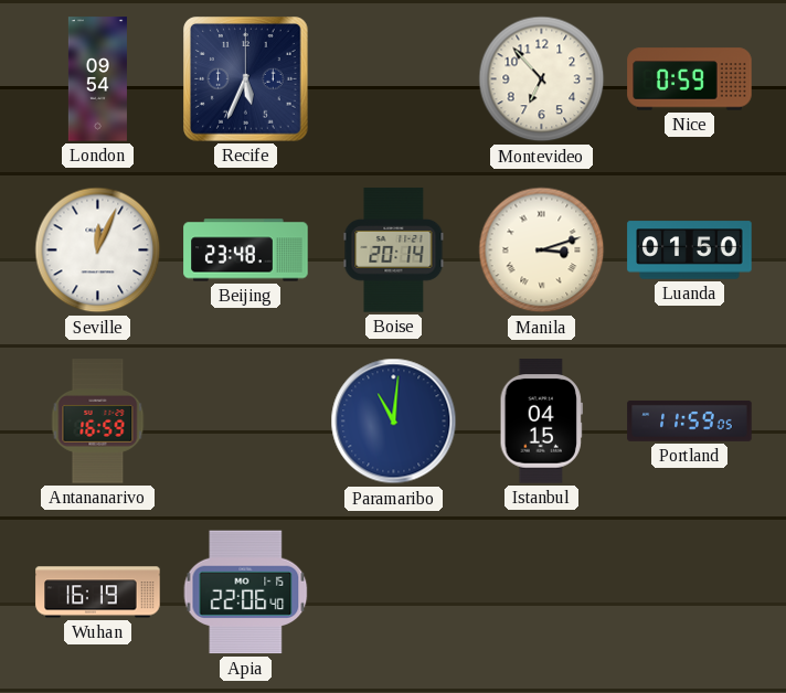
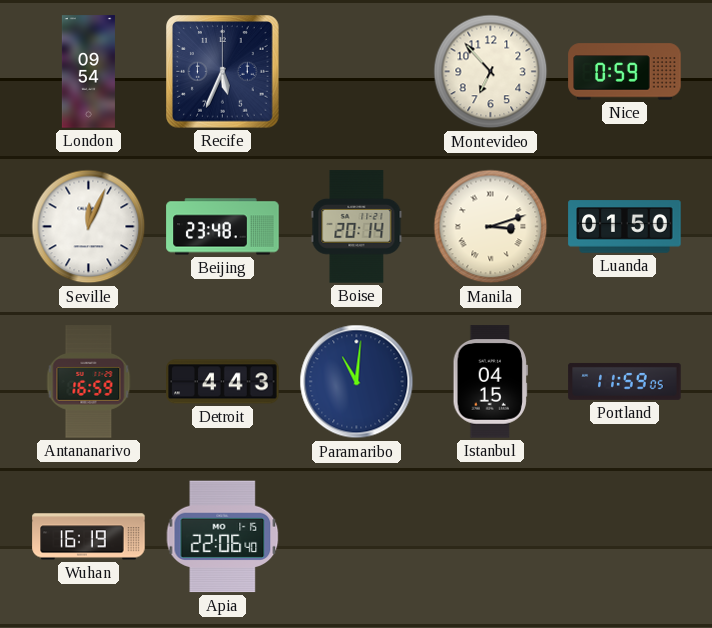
Detroit: none -> 4:43
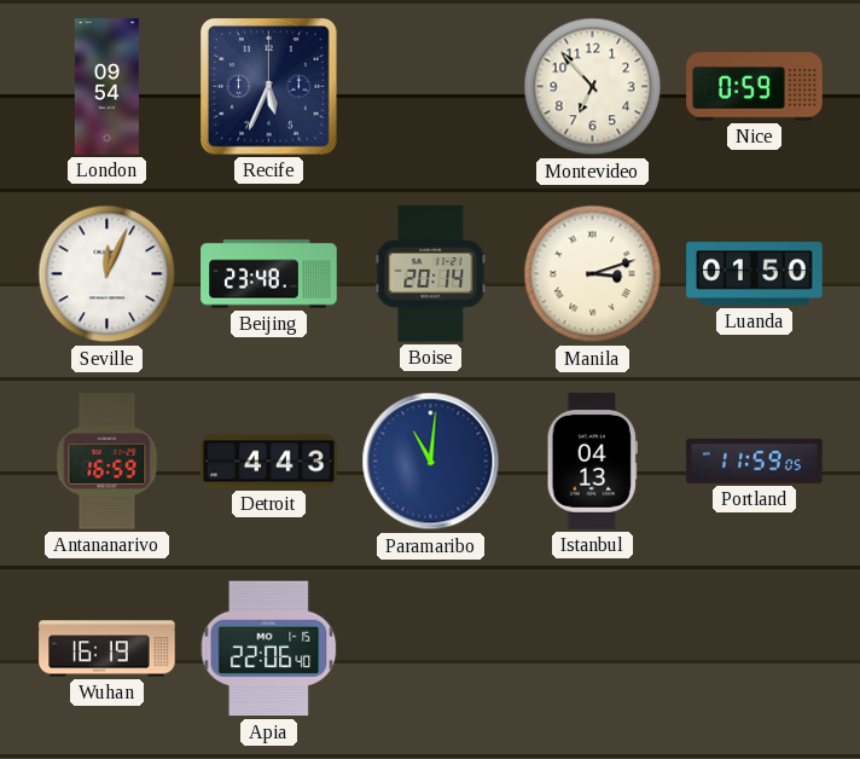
Istanbul: 04:15 -> 04:13
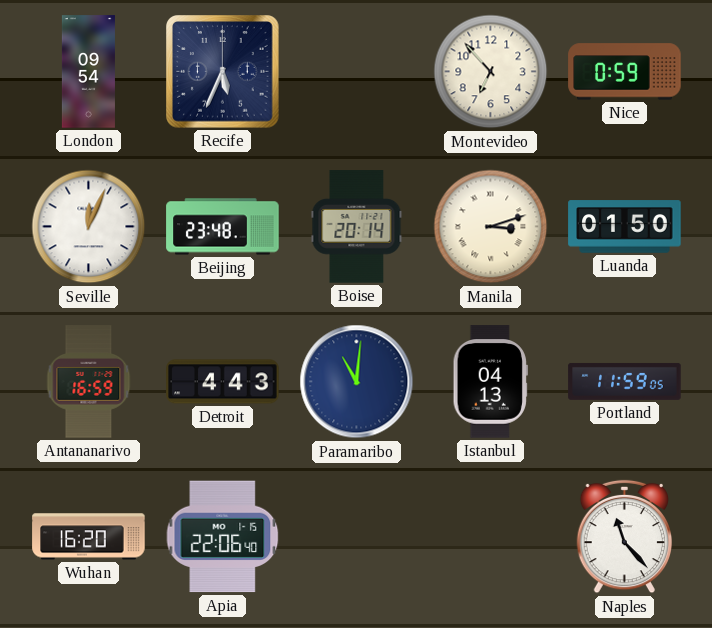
Wuhan: 16:19 -> 16:20
Naples: none -> 11:23
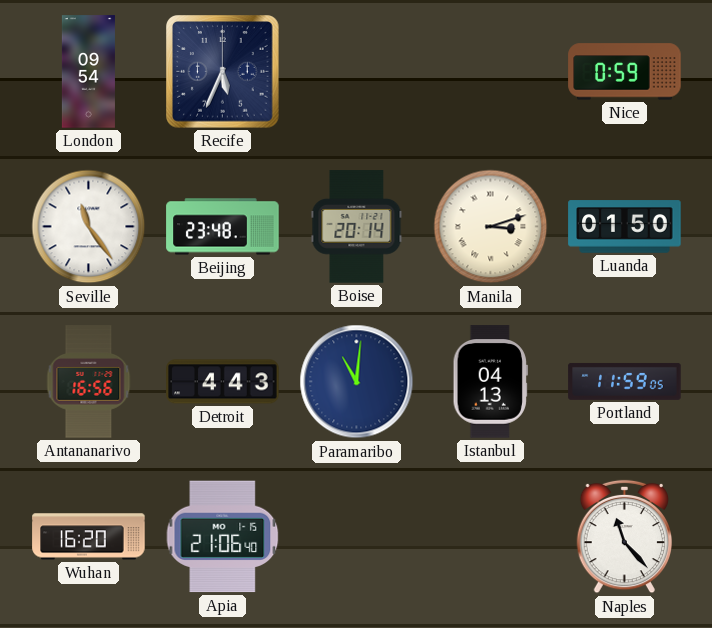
Montevideo: 6:53 -> none
Seville: 12:04 -> 11:24
Antananarivo: 16:59 -> 16:56
Apia: 22:06 -> 21:06
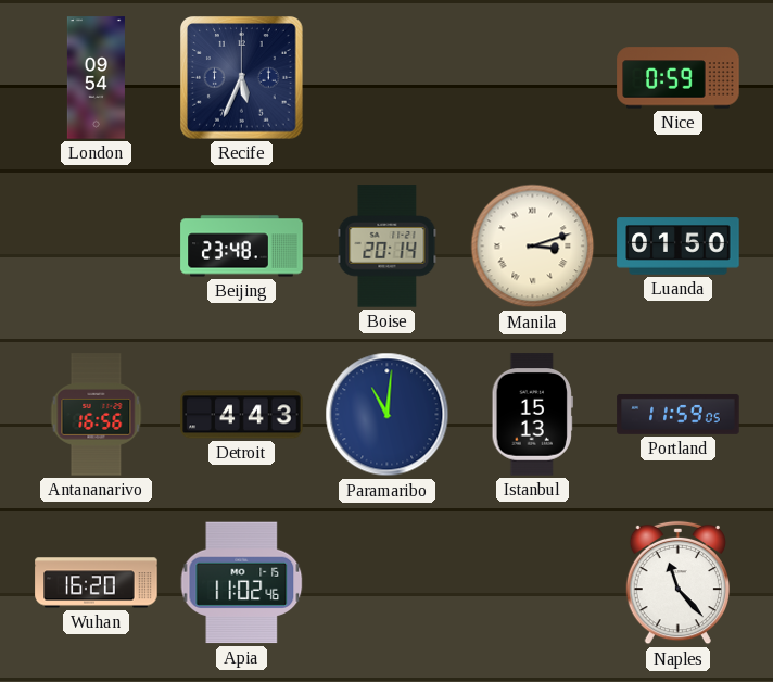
Seville: 11:24 -> none
Istanbul: 04:13 -> 15:13
Apia: 21:06 -> 11:02
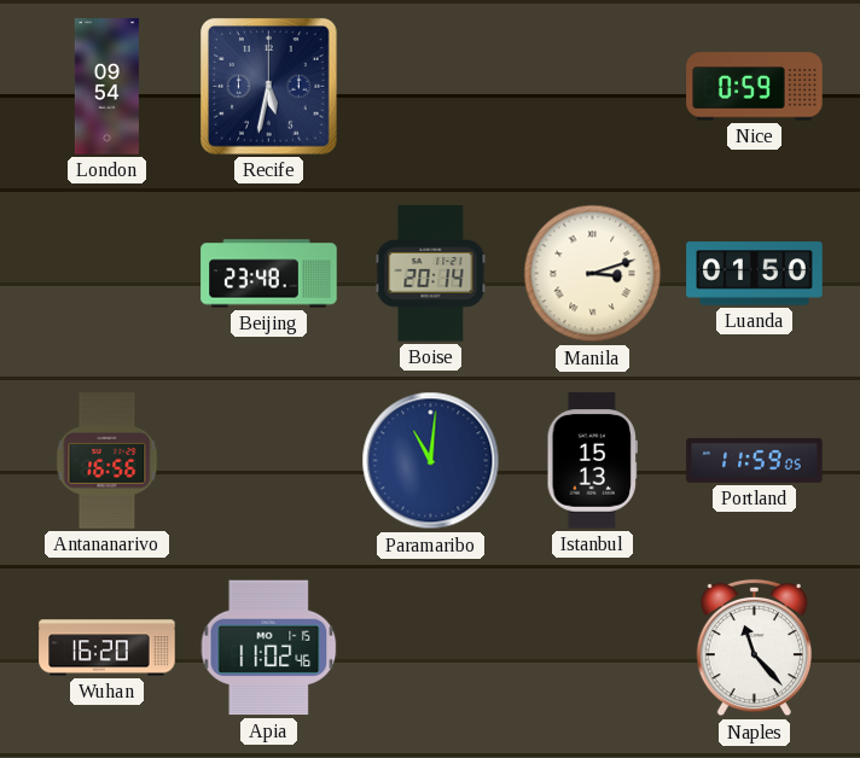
Recife: 5:34 -> 5:32
Detroit: 4:43 -> none
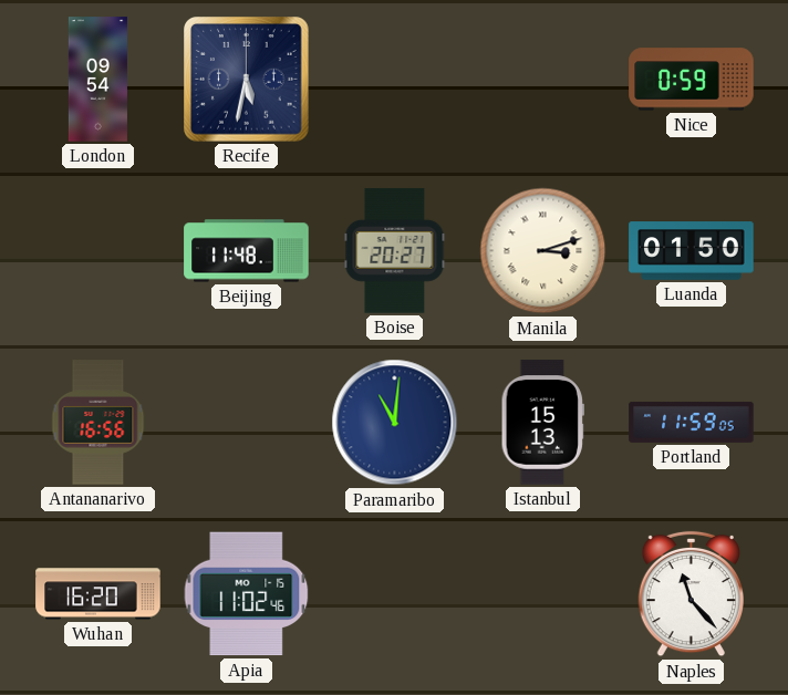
Beijing: 23:48 -> 11:48
Boise: 20:14 -> 20:27
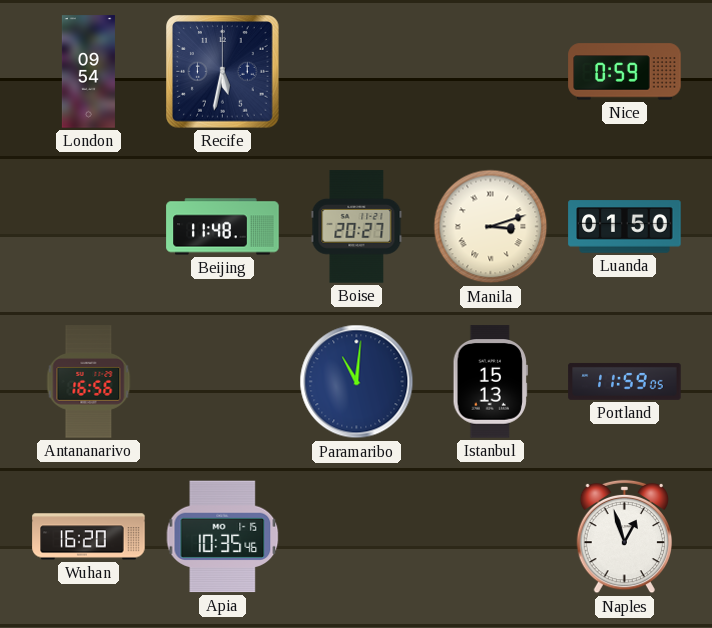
Apia: 11:02 -> 10:35
Naples: 11:23 -> 12:57
